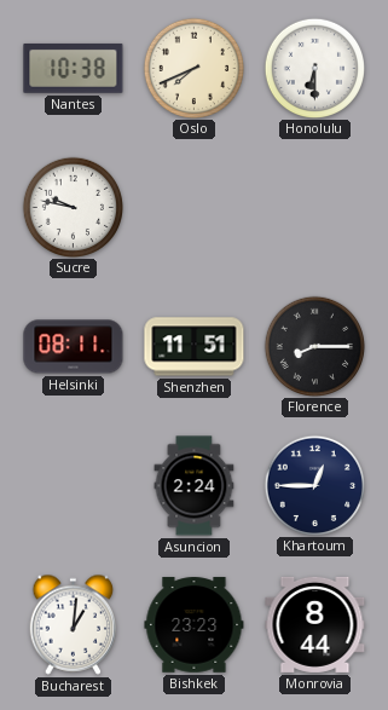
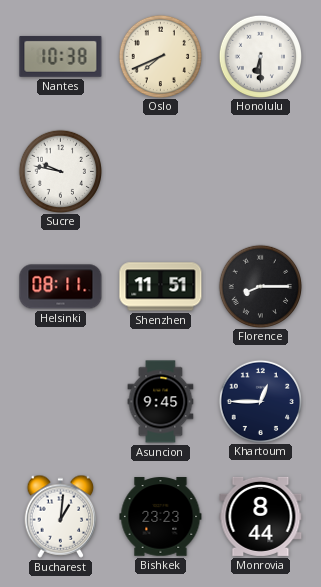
Asuncion: 2:24 -> 9:45
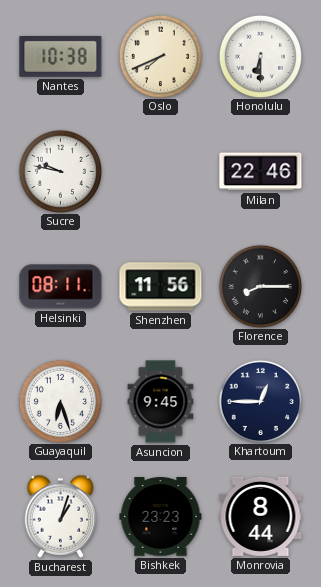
Milan: none -> 22:46
Shenzhen: 11:51 -> 11:56
Guayaquil: none -> 6:27
Bucharest: 1:01 -> 1:03
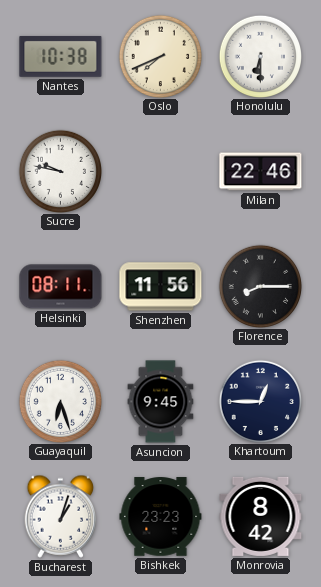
Monrovia: 8:44 -> 8:42
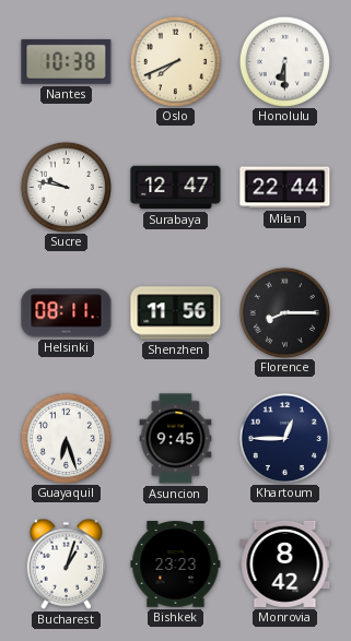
Surabaya: none -> 12:47
Milan: 22:46 -> 22:44
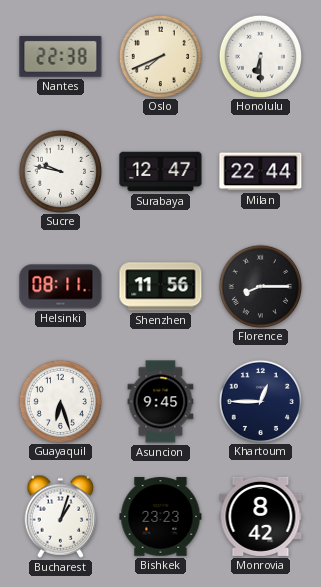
Nantes: 10:38 -> 22:38
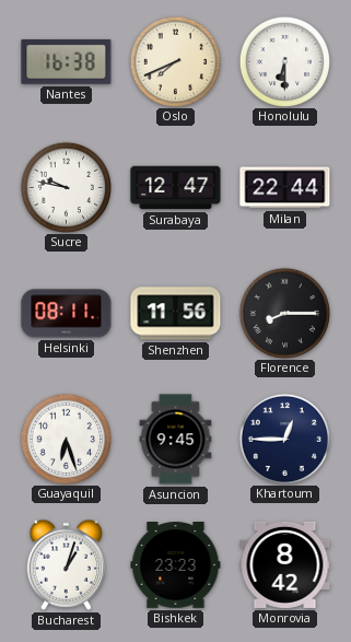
Nantes: 22:38 -> 16:38
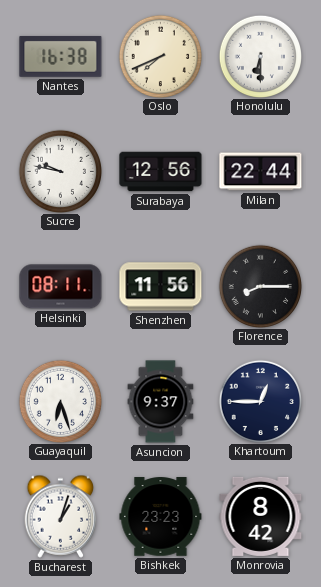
Surabaya: 12:47 -> 12:56
Asuncion: 9:45 -> 9:37
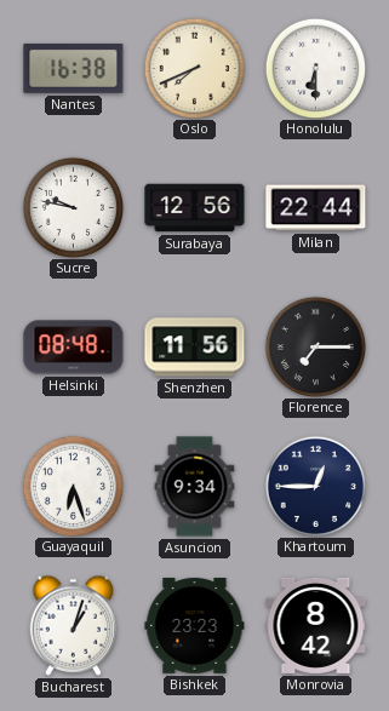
Helsinki: 08:11 -> 08:48
Florence: 8:15 -> 7:15
Asuncion: 9:37 -> 9:34
